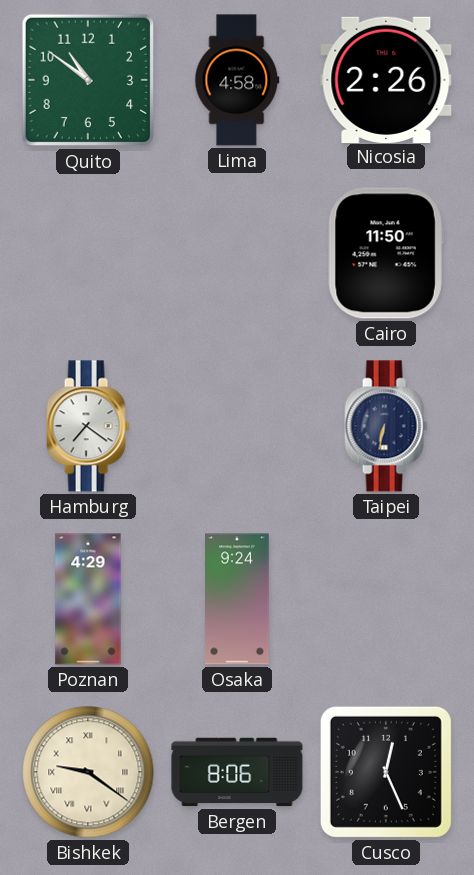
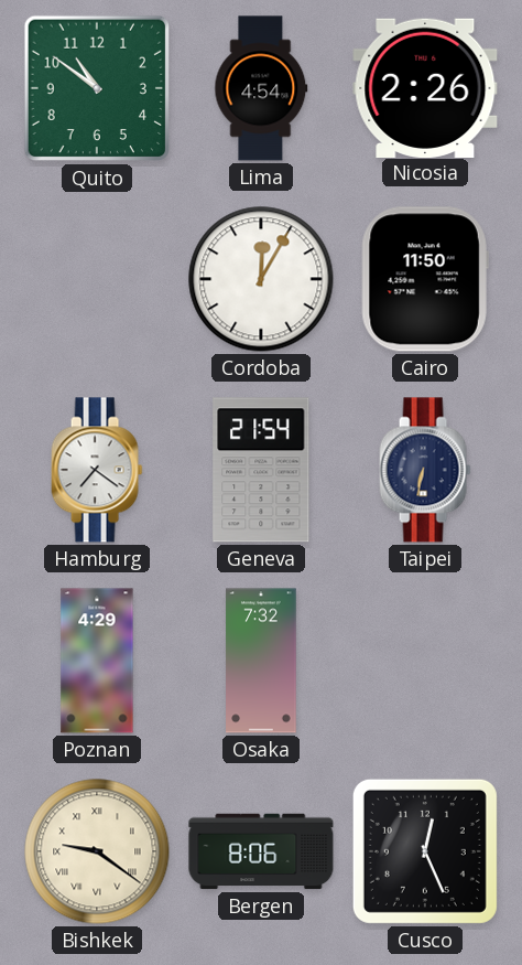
Lima: 4:58 -> 4:54
Cordoba: none -> 12:05
Geneva: none -> 21:54
Osaka: 9:24 -> 7:32
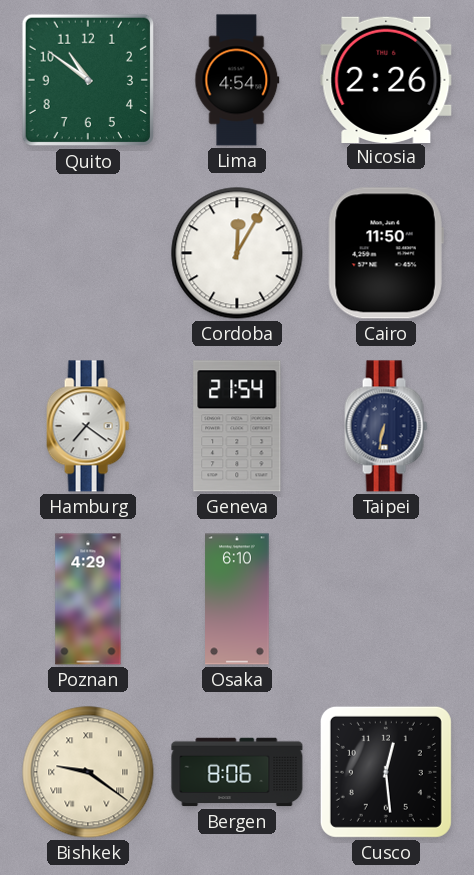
Osaka: 7:32 -> 6:10
Cusco: 12:26 -> 12:29
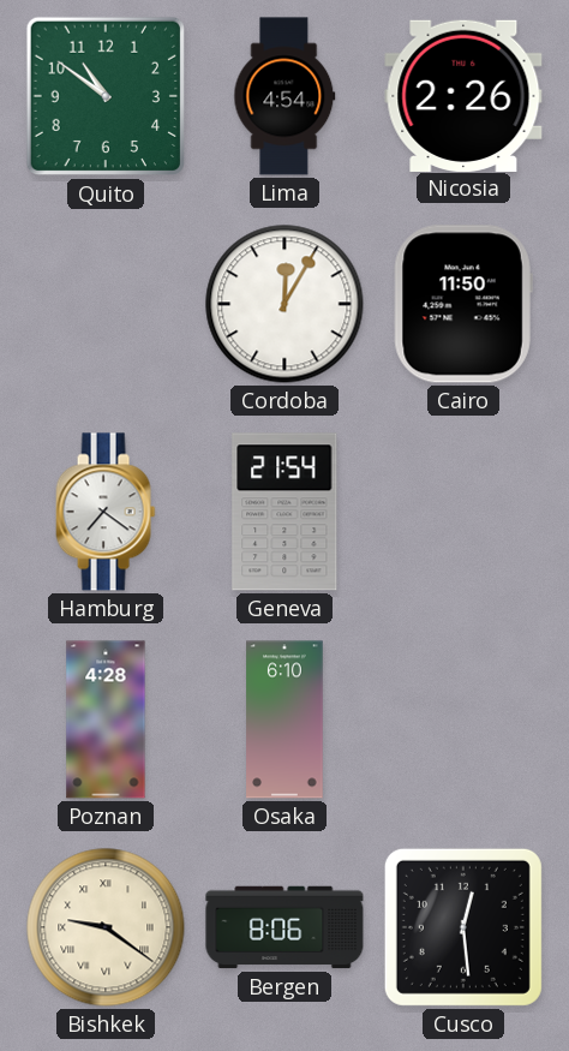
Taipei: 6:32 -> none
Poznan: 4:29 -> 4:28
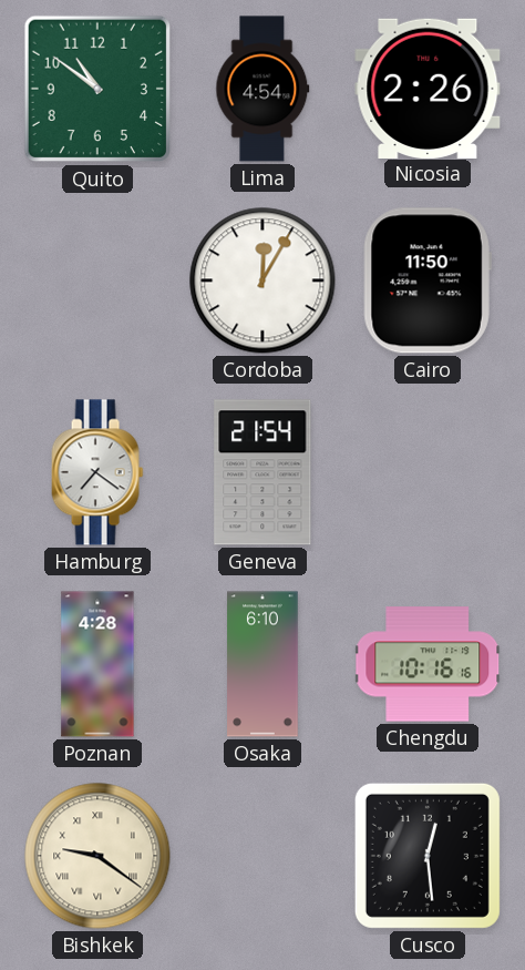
Chengdu: none -> 10:16
Bergen: 8:06 -> none
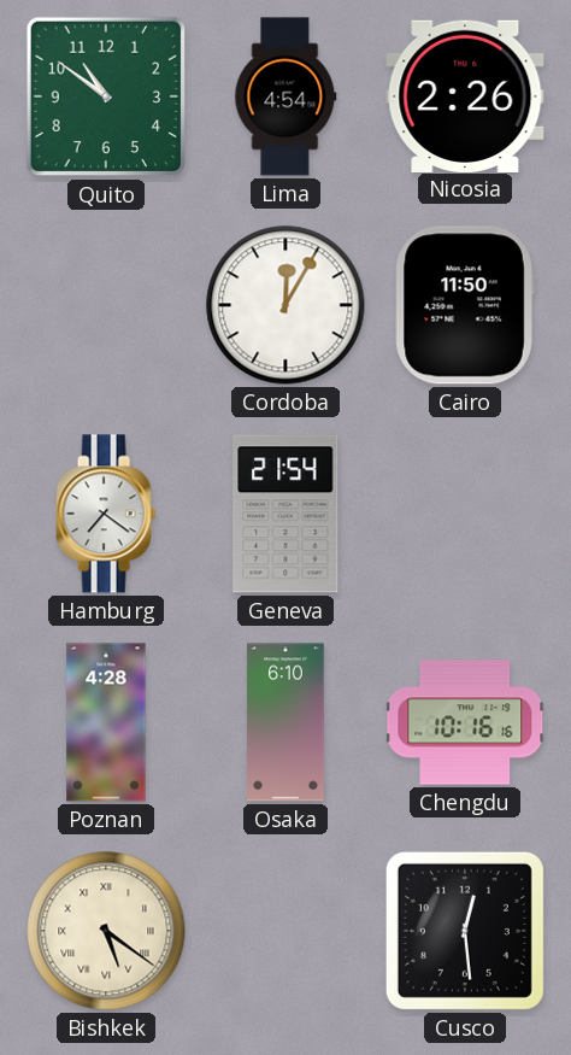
Bishkek: 9:21 -> 5:21
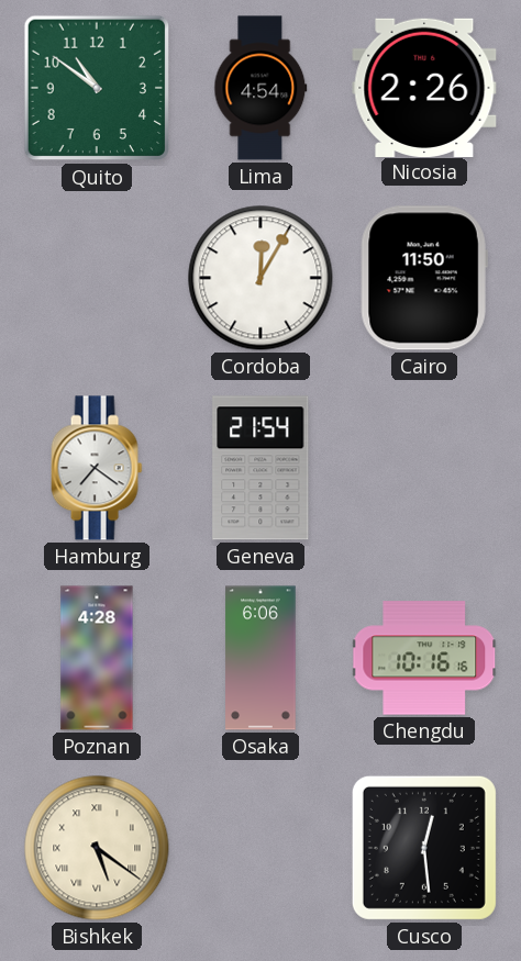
Osaka: 6:10 -> 6:06
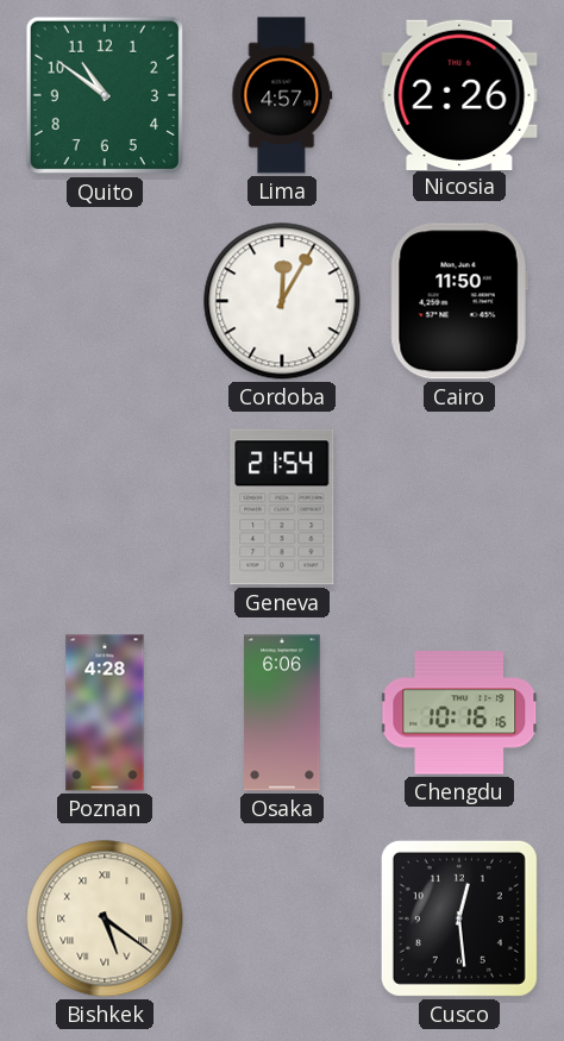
Lima: 4:54 -> 4:57
Hamburg: 7:21 -> none
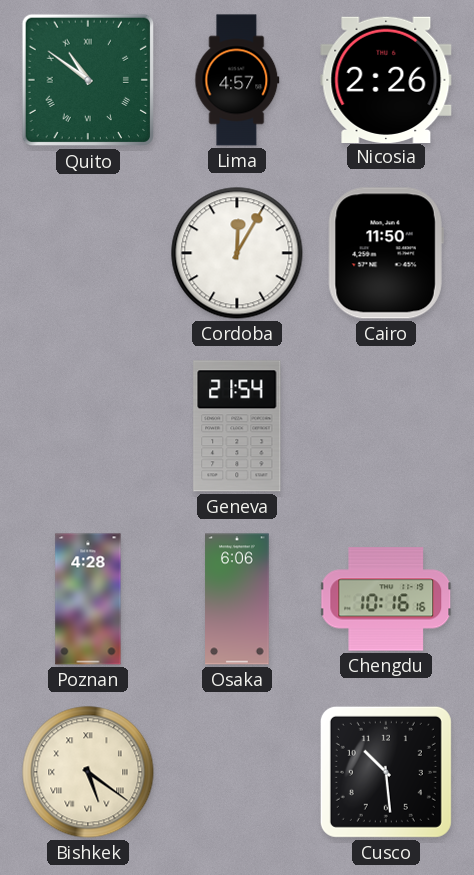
Quito numerals: Arabic -> Roman
Cusco: 12:29 -> 10:29
